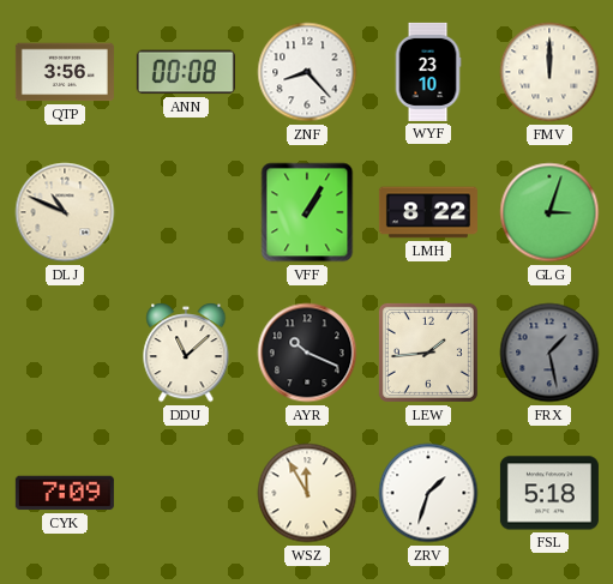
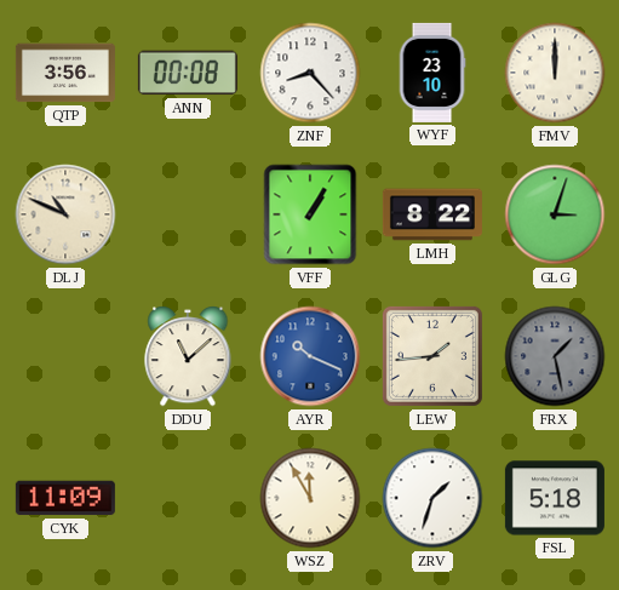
AYR dial: black -> blue
CYK: 7:09 -> 11:09
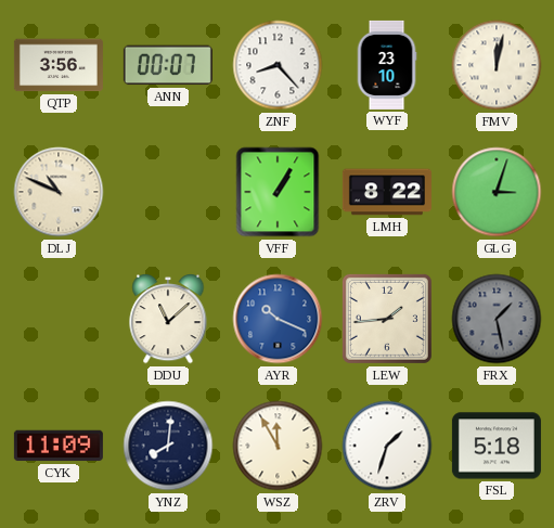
ANN: 00:08 -> 00:07
FMV: 12:00 -> 12:02
YNZ: none -> 8:01
